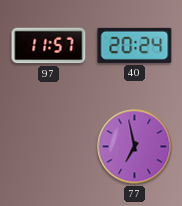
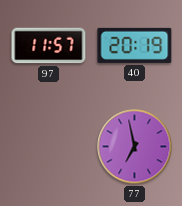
40: 20:24 -> 20:19
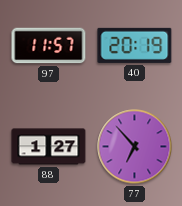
88: none -> 1:27
77: 6:58 -> 6:53
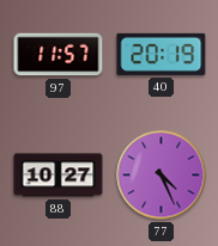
88: 1:27 -> 10:27
77: 6:53 -> 4:26
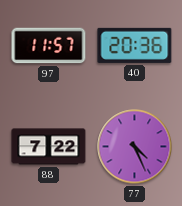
40: 20:19 -> 20:36
88: 10:27 -> 7:22
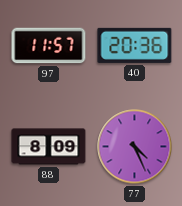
88: 7:22 -> 8:09
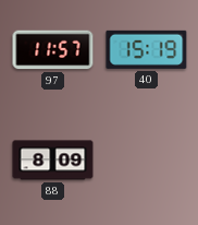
40: 20:36 -> 15:19
77: 4:26 -> none
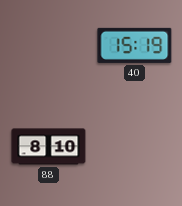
97: 11:57 -> none
88: 8:09 -> 8:10
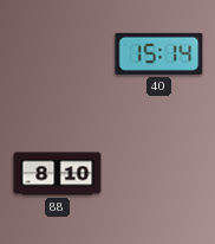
40: 15:19 -> 15:14
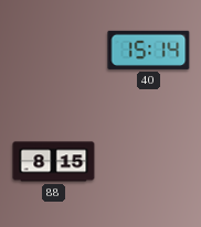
88: 8:10 -> 8:15
